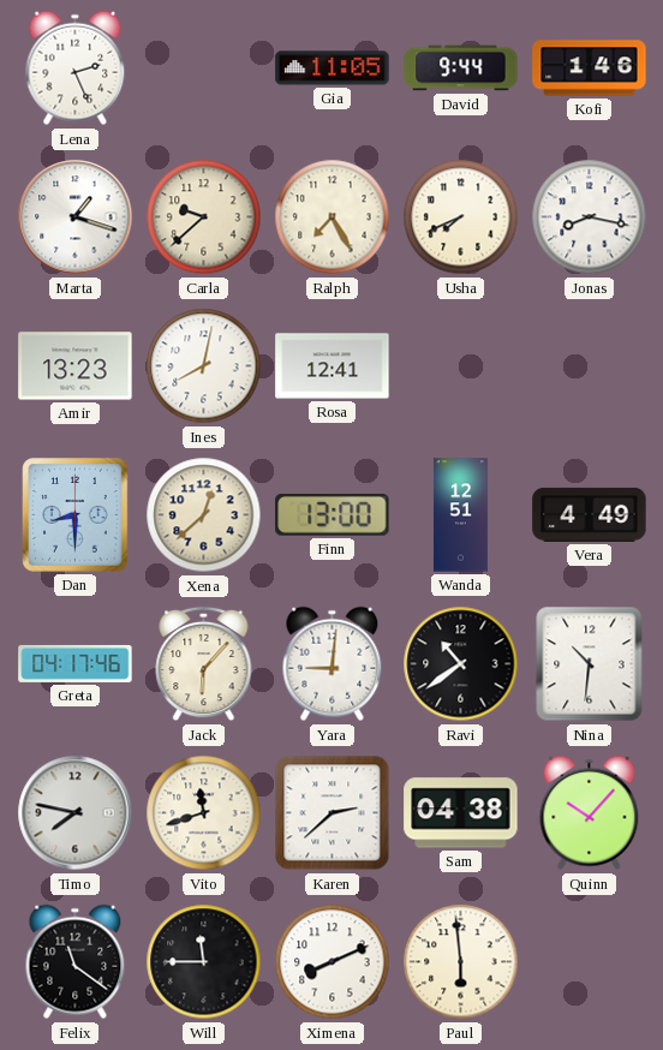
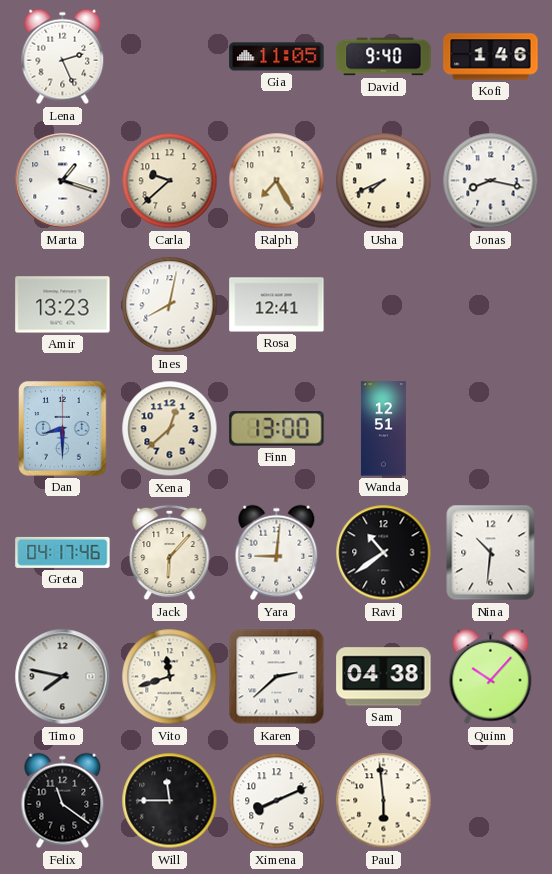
David: 9:44 -> 9:40
Vera: 4:49 -> none
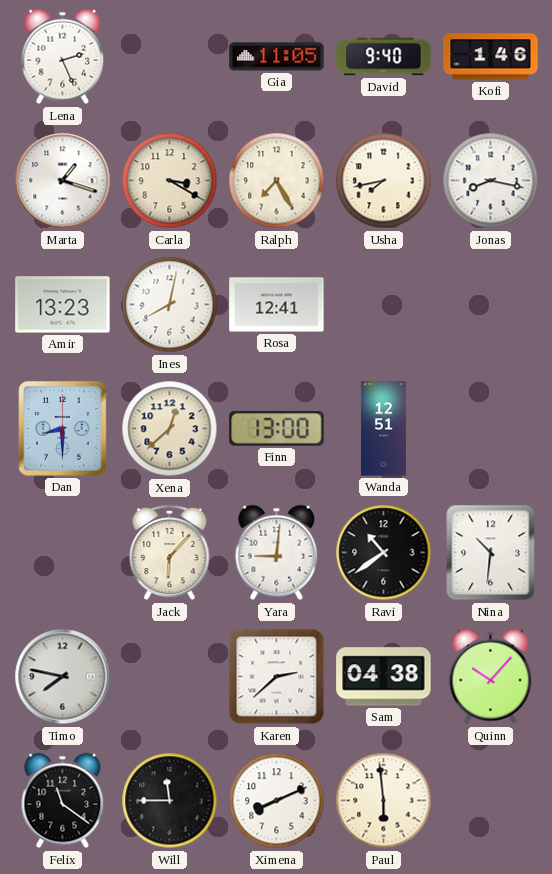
Carla: 9:38 -> 3:20
Usha: 7:41 -> 7:43
Greta: 04:17 -> none
Vito: 11:42 -> none
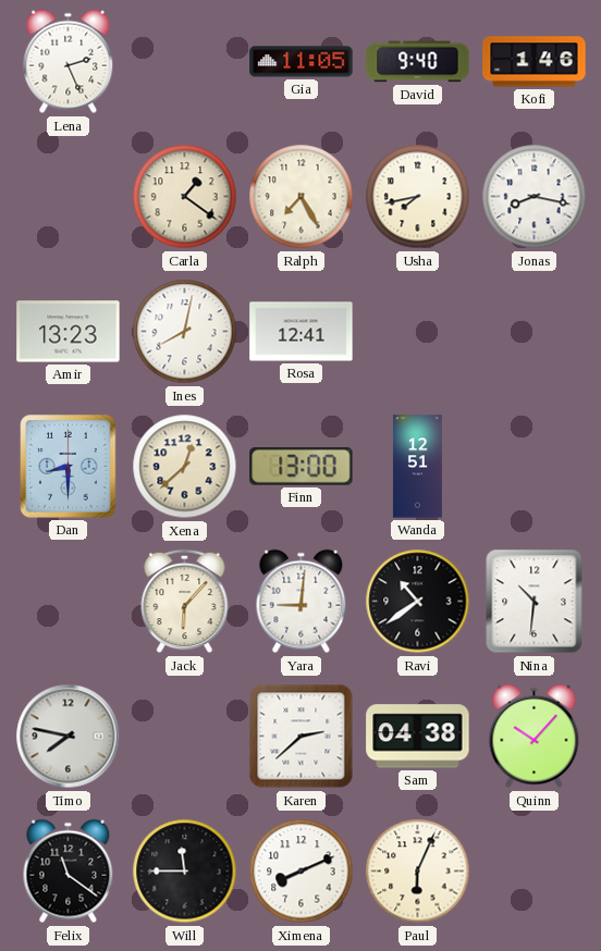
Marta: 1:18 -> none
Carla: 3:20 -> 1:21
Paul: 5:59 -> 6:04
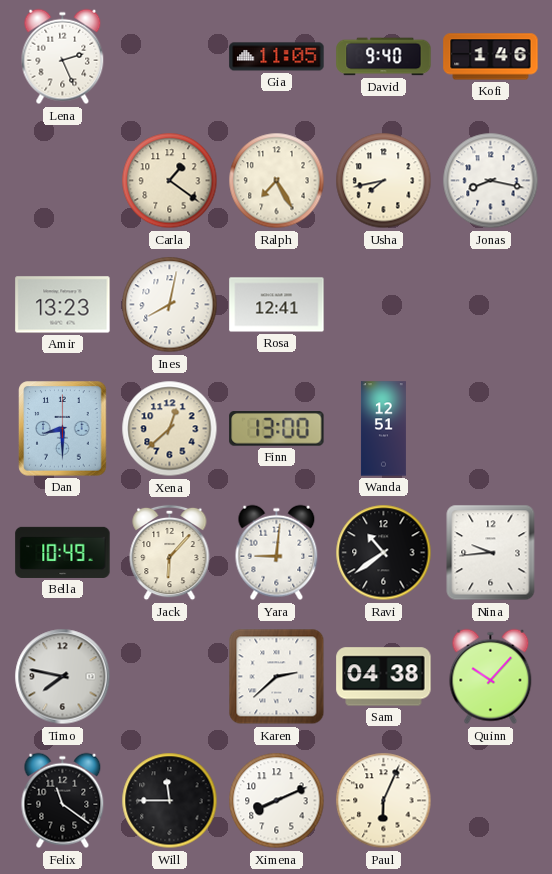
Bella: none -> 10:49
Nina: 10:31 -> 9:44
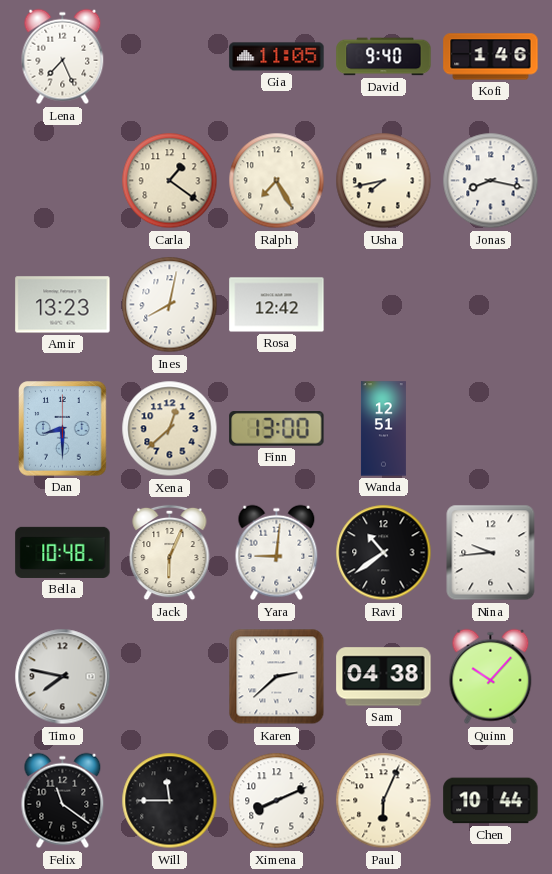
Lena: 2:26 -> 7:26
Rosa: 12:41 -> 12:42
Bella: 10:49 -> 10:48
Jack: 6:07 -> 6:04
Chen: none -> 10:44
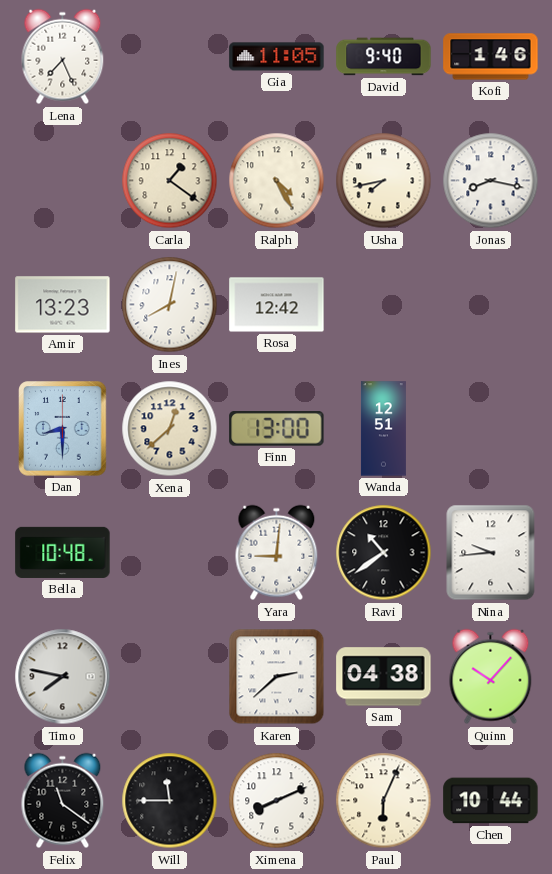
Ralph: 7:25 -> 4:25
Jack: 6:04 -> none
